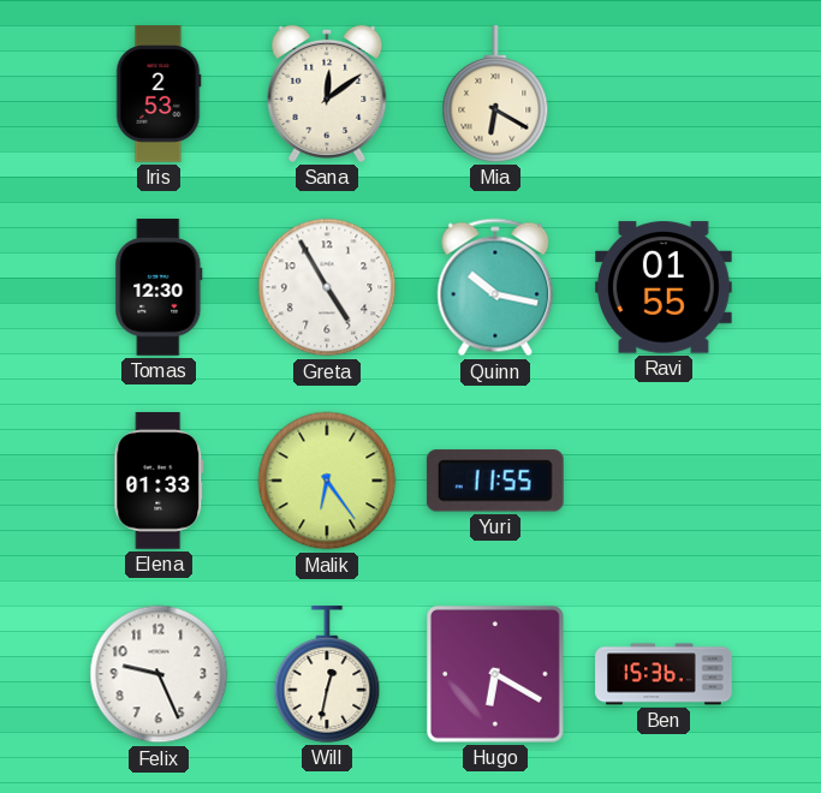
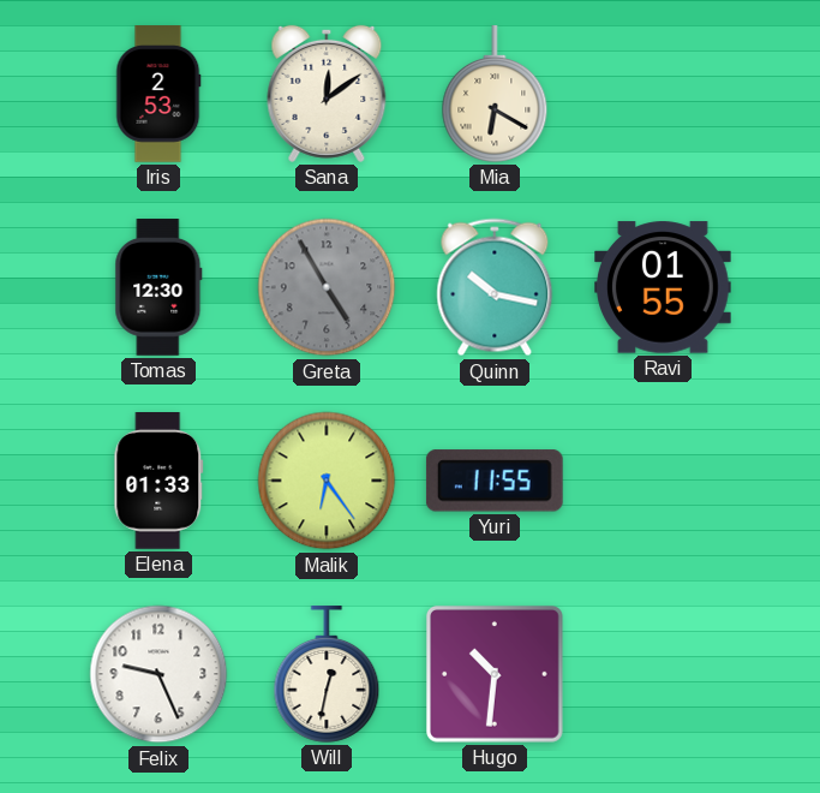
Greta dial: white -> grey
Hugo: 6:20 -> 10:31
Ben: 15:36 -> none
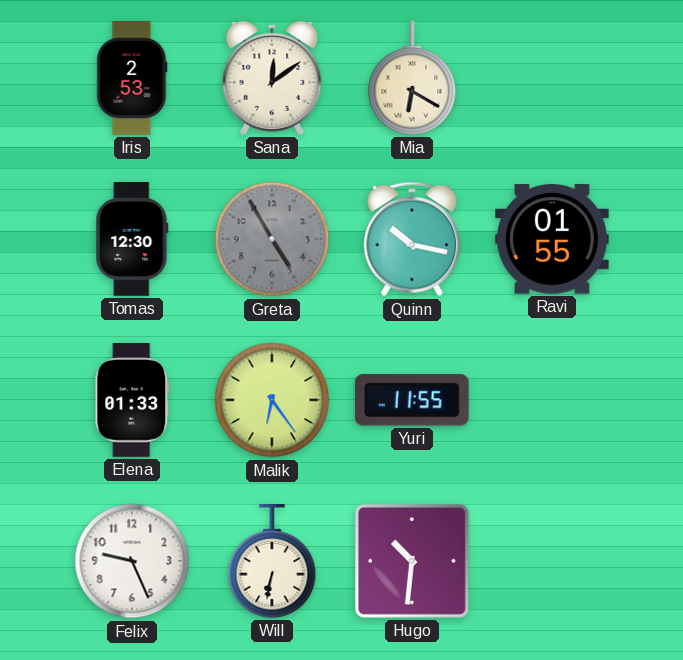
Will: 12:32 -> 6:32
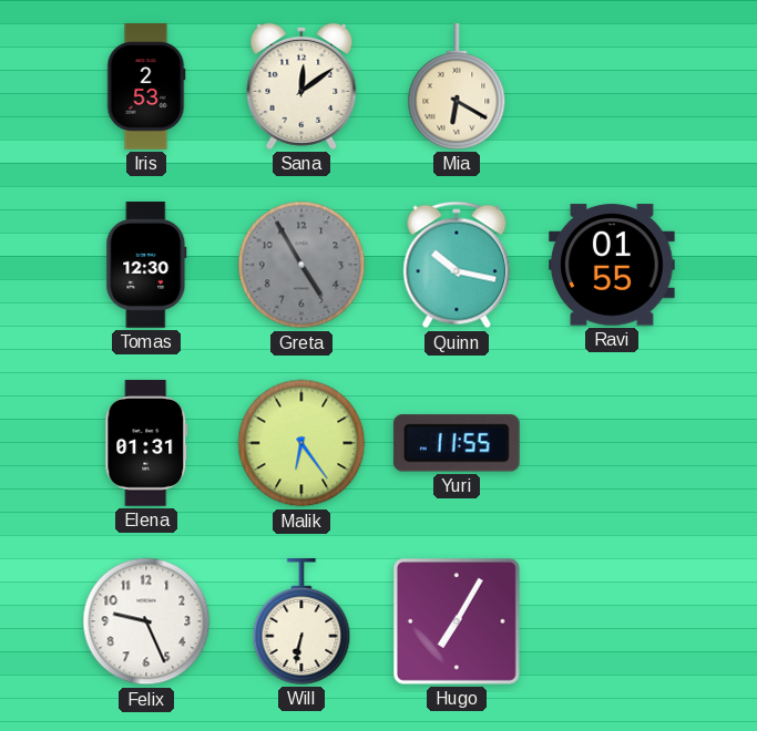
Elena: 01:33 -> 01:31
Hugo: 10:31 -> 7:05
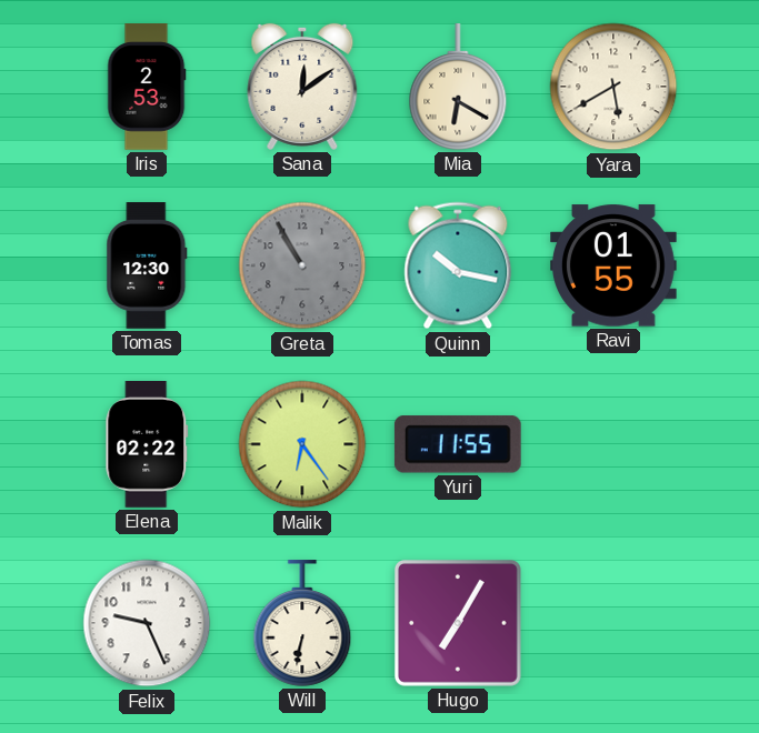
Yara: none -> 5:40
Greta: 4:55 -> 10:55
Elena: 01:31 -> 02:22
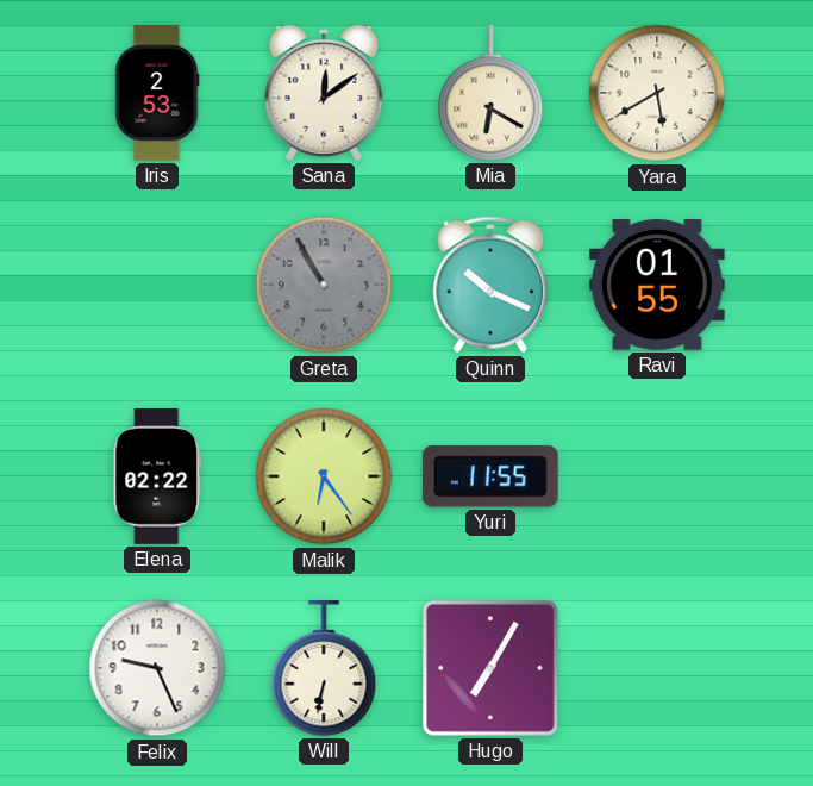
Tomas: 12:30 -> none
Quinn: 10:17 -> 10:19
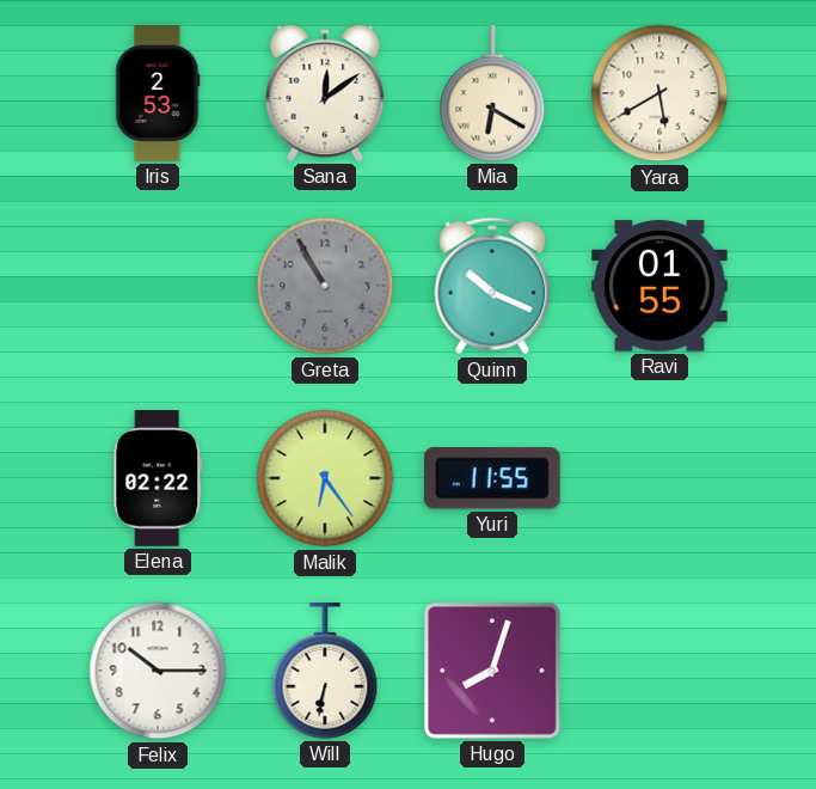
Felix: 9:26 -> 10:15
Hugo: 7:05 -> 8:03
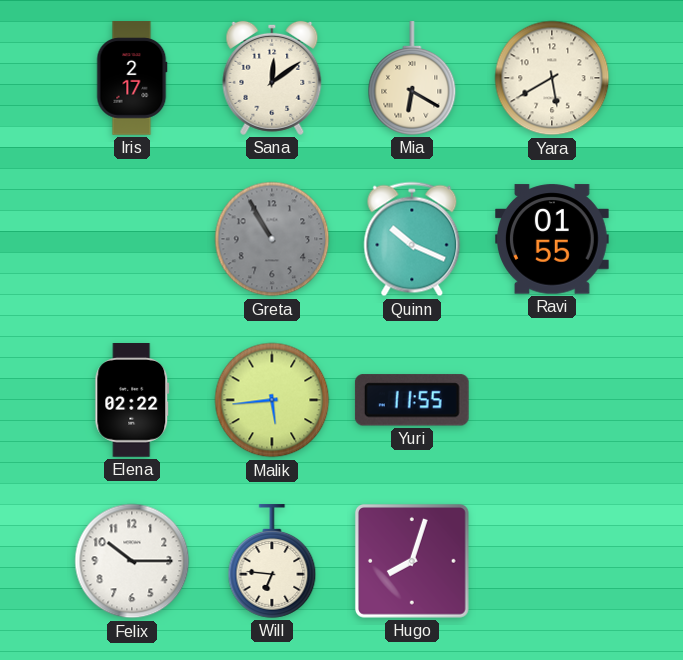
Iris: 2:53 -> 2:17
Malik: 6:24 -> 5:44
Will: 6:32 -> 6:46
